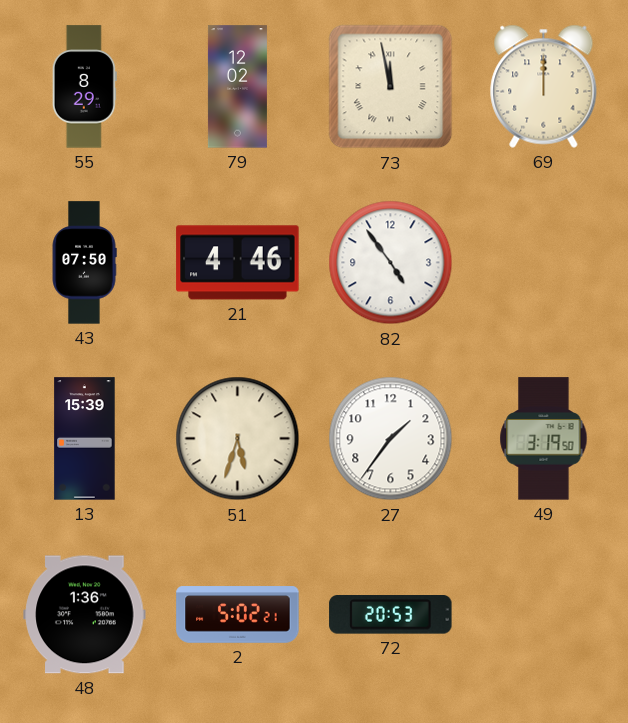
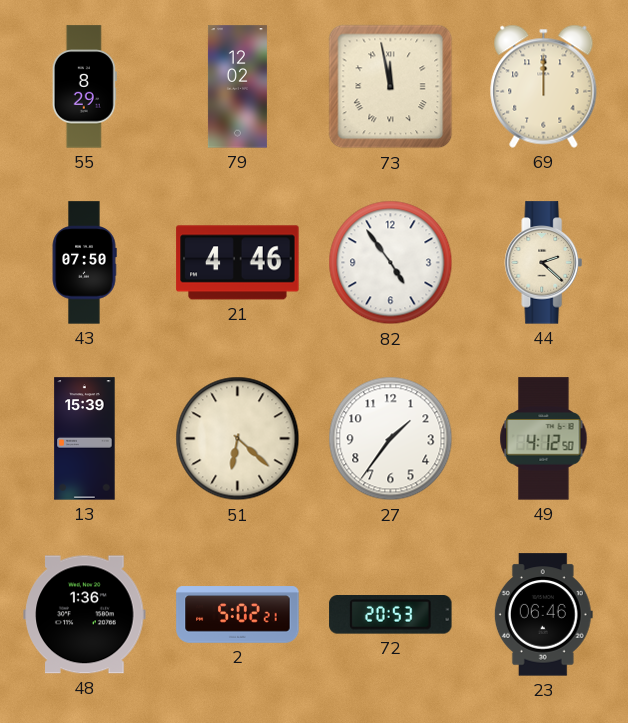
44: none -> 2:22
51: 5:33 -> 6:22
49: 3:19 -> 4:12
23: none -> 06:46
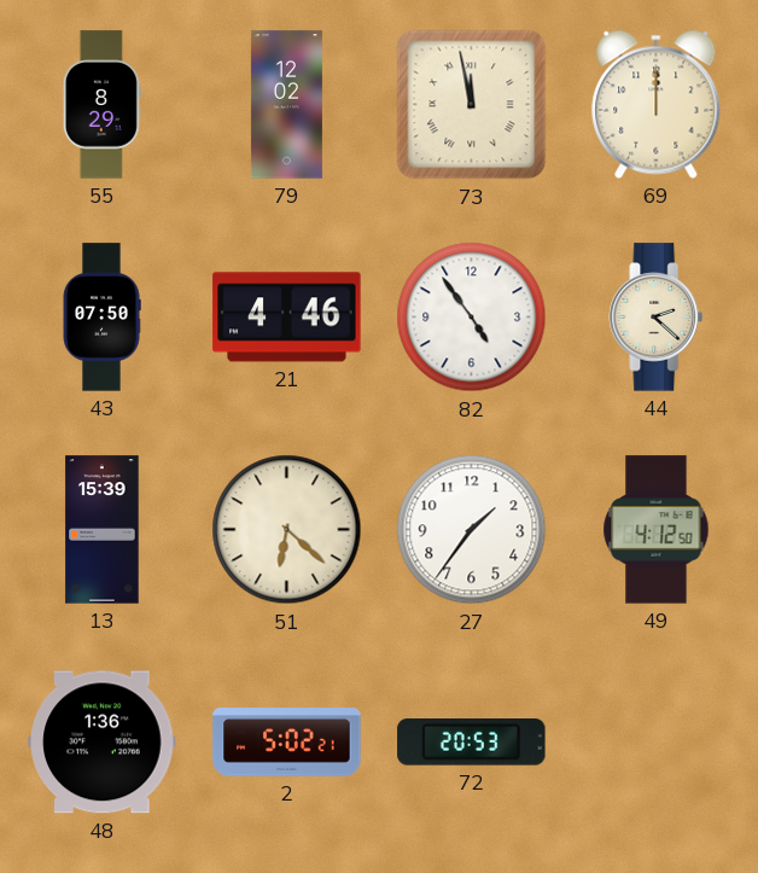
23: 06:46 -> none
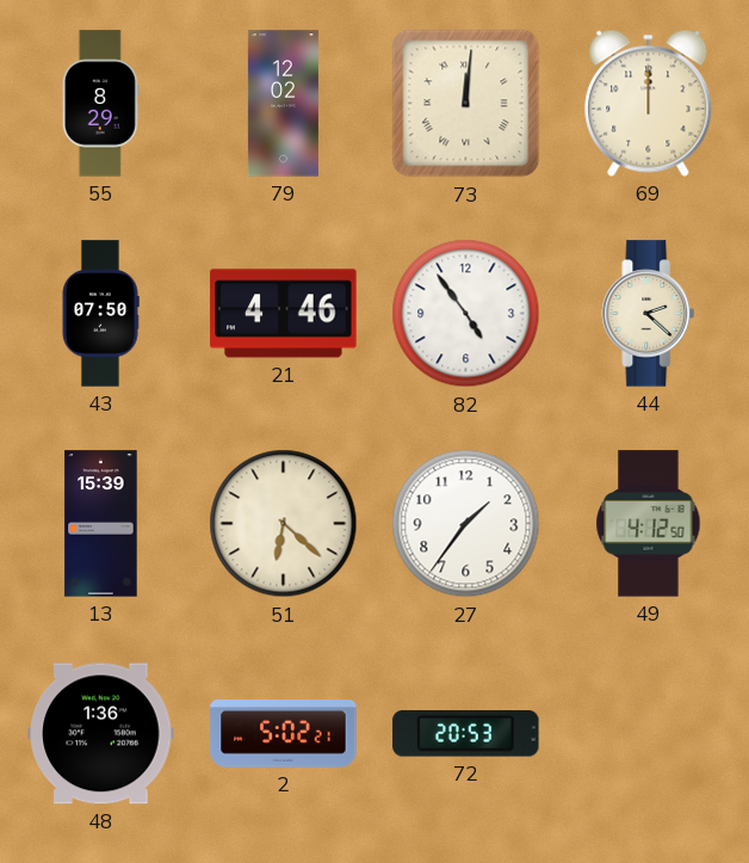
73: 11:58 -> 12:01
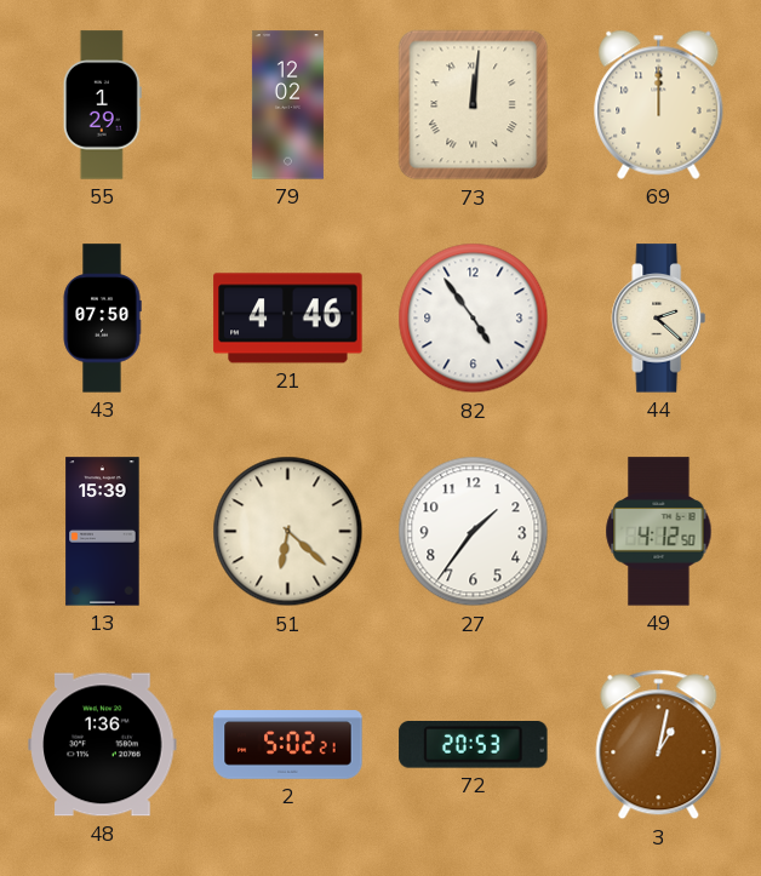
55: 8:29 -> 1:29
3: none -> 1:02
